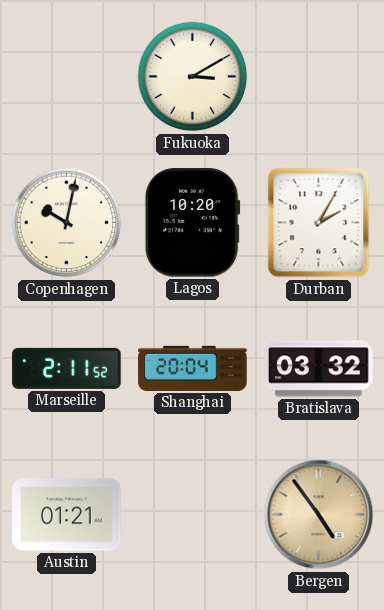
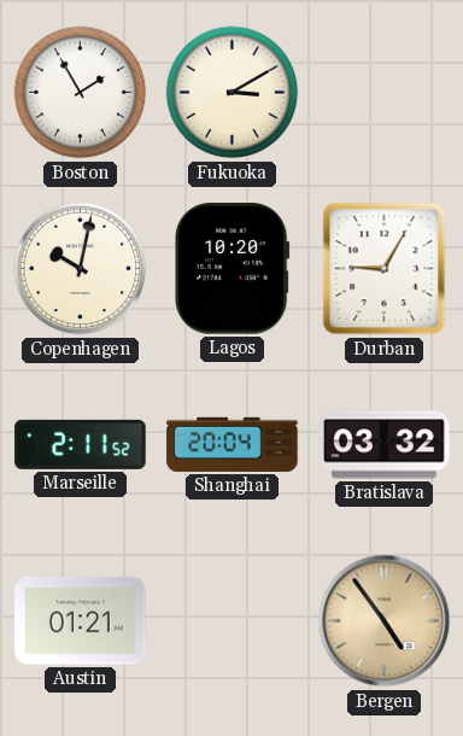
Boston: none -> 1:55
Durban: 2:05 -> 9:05
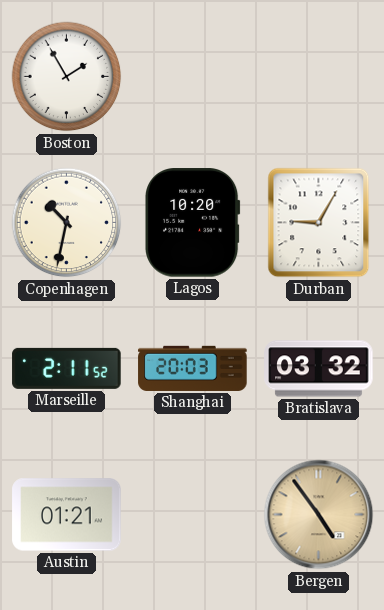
Fukuoka: 3:10 -> none
Copenhagen: 10:02 -> 10:32
Shanghai: 20:04 -> 20:03
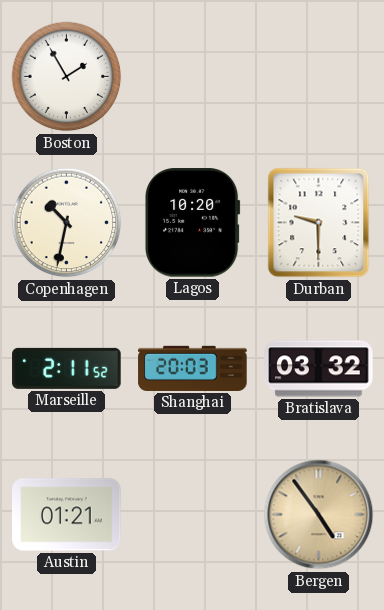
Durban: 9:05 -> 9:30
